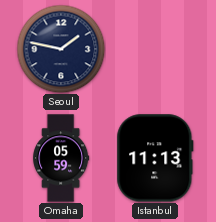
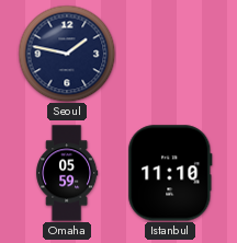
Istanbul: 11:13 -> 11:10
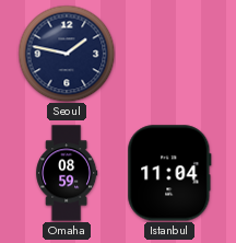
Omaha: 05:59 -> 08:59
Istanbul: 11:10 -> 11:04
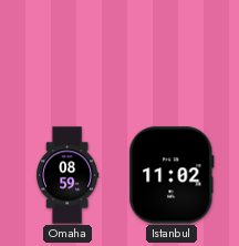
Seoul: 1:47 -> none
Istanbul: 11:04 -> 11:02
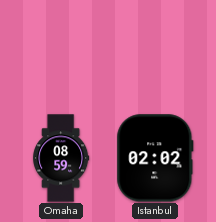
Istanbul: 11:02 -> 02:02
